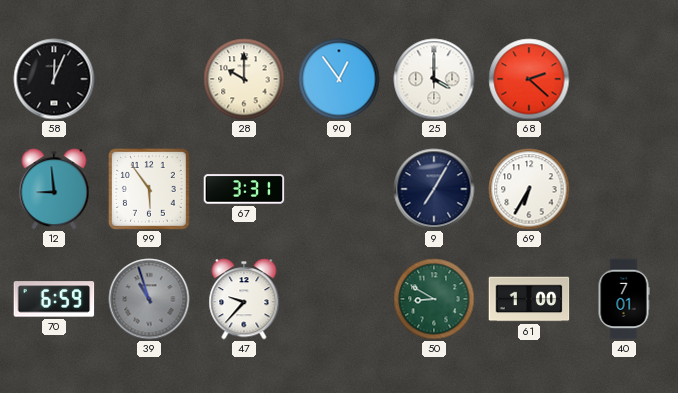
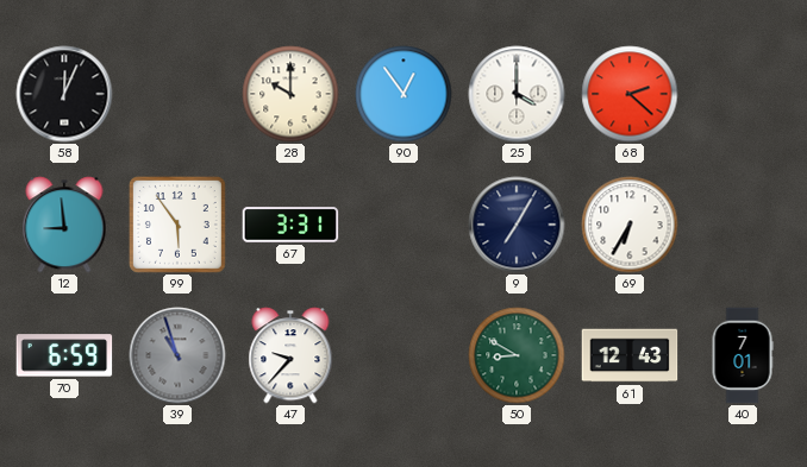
61: 1:00 -> 12:43
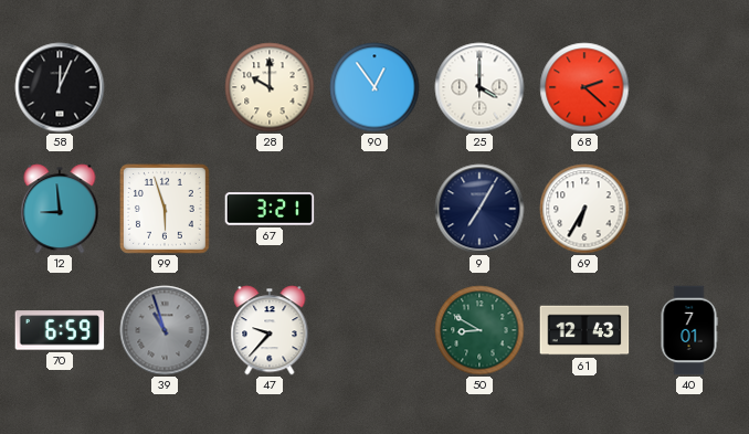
99: 5:54 -> 5:57
67: 3:31 -> 3:21
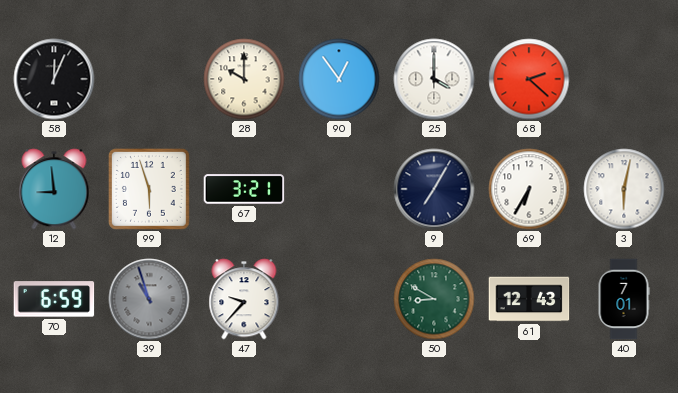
3: none -> 6:02
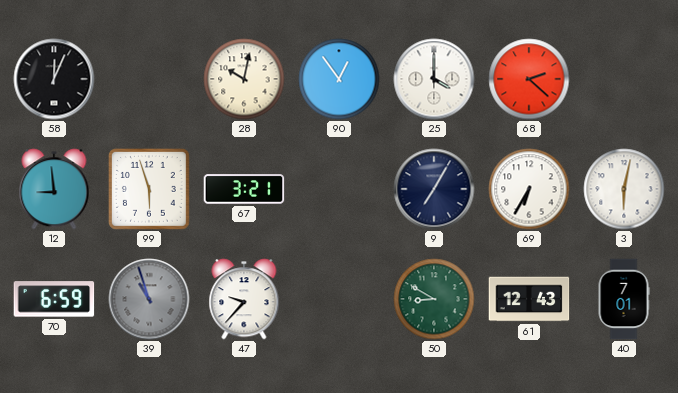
28: 10:00 -> 10:02
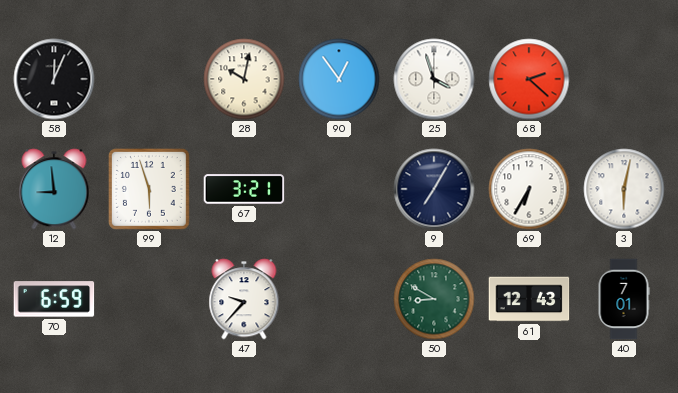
25: 4:00 -> 3:57
39: 10:57 -> none
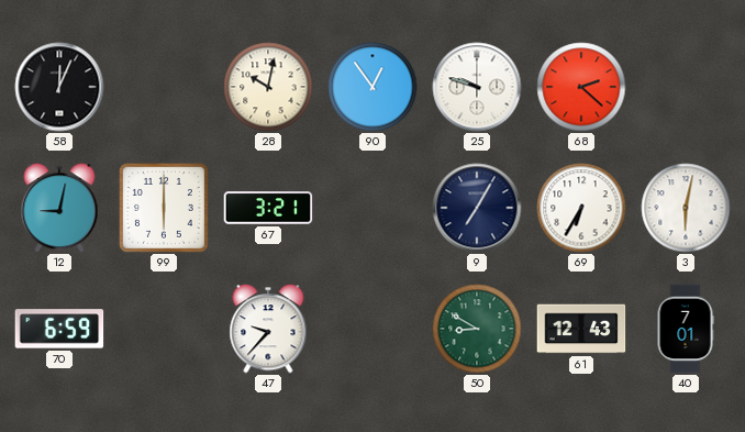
25: 3:57 -> 9:48
12: 8:59 -> 9:02
99: 5:57 -> 6:00
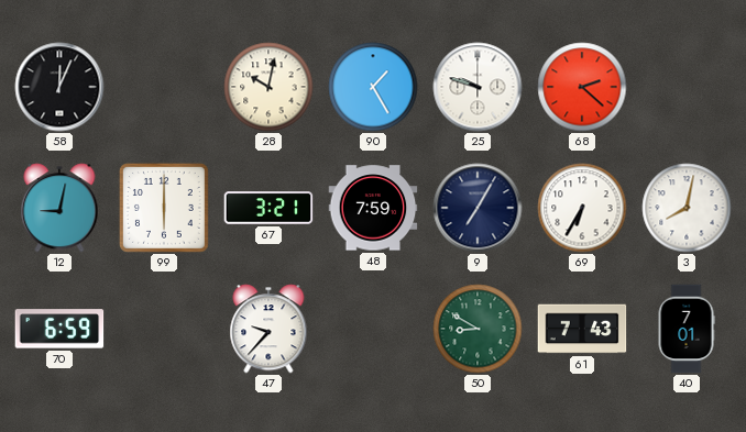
90: 12:54 -> 1:25
48: none -> 7:59
3: 6:02 -> 8:02
61: 12:43 -> 7:43
